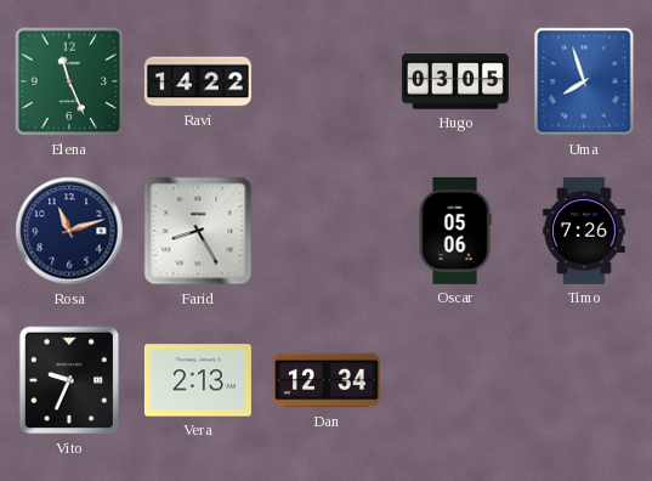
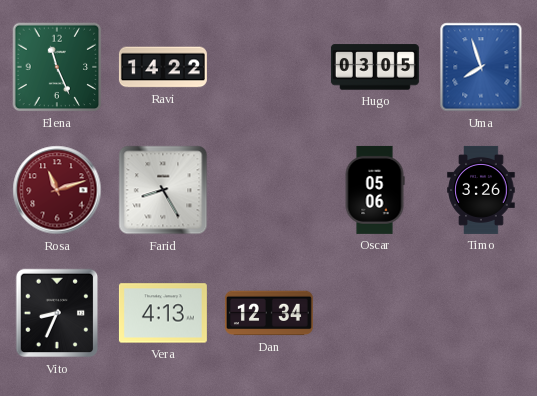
Rosa dial: navy -> burgundy
Timo: 7:26 -> 3:26
Vito: 9:34 -> 8:34
Vera: 2:13 -> 4:13
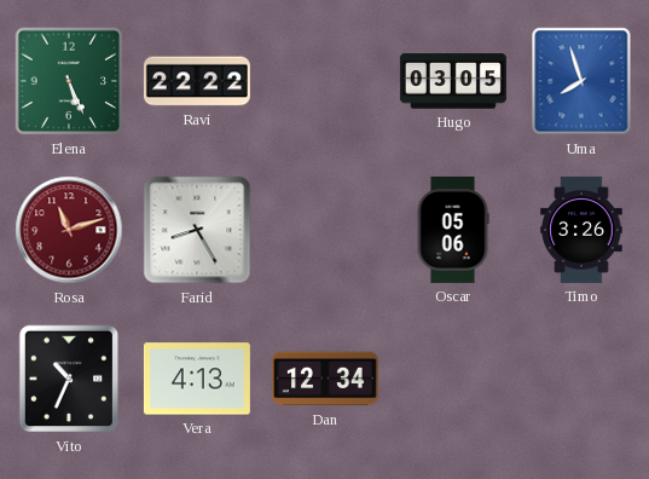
Elena: 11:26 -> 5:26
Ravi: 14:22 -> 22:22
Vito: 8:34 -> 10:34
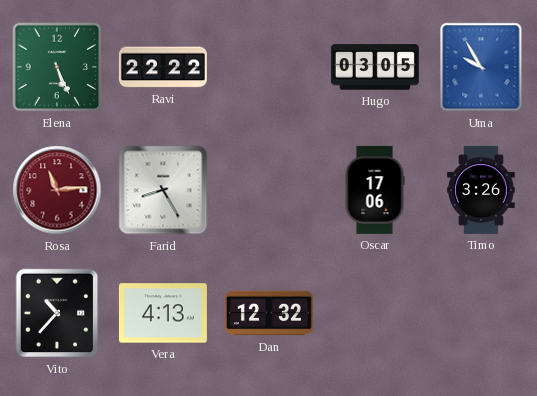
Uma: 7:57 -> 9:55
Rosa: 11:12 -> 11:14
Oscar: 05:06 -> 17:06
Vito: 10:34 -> 10:37
Dan: 12:34 -> 12:32
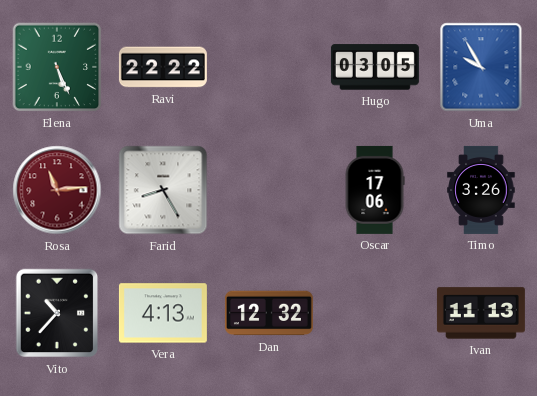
Ivan: none -> 11:13
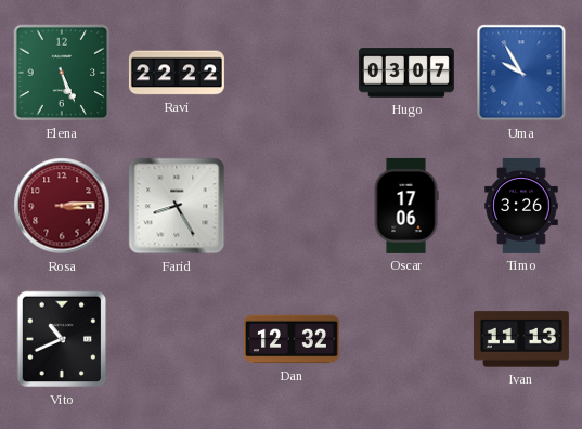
Hugo: 03:05 -> 03:07
Rosa: 11:14 -> 3:14
Vito: 10:37 -> 10:41
Vera: 4:13 -> none
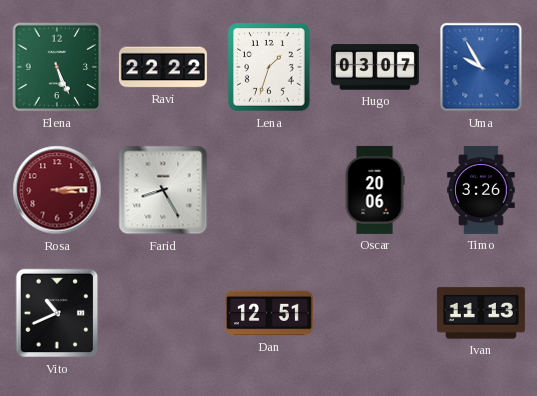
Lena: none -> 1:33
Oscar: 17:06 -> 20:06
Dan: 12:32 -> 12:51
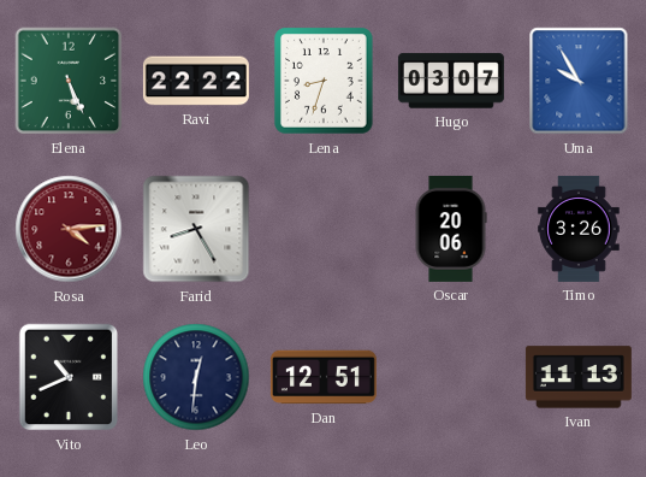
Lena: 1:33 -> 8:33
Rosa: 3:14 -> 4:14
Leo: none -> 12:31
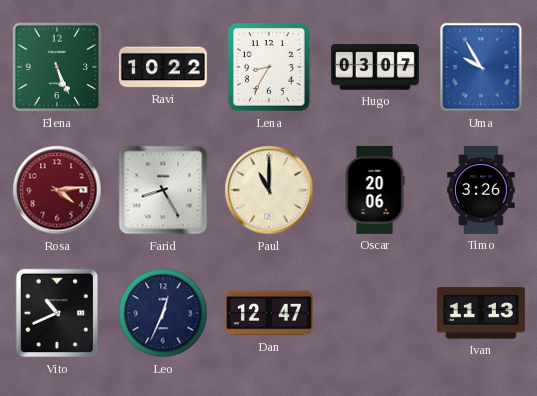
Ravi: 22:22 -> 10:22
Lena: 8:33 -> 8:35
Paul: none -> 11:00
Leo: 12:31 -> 12:34
Dan: 12:51 -> 12:47
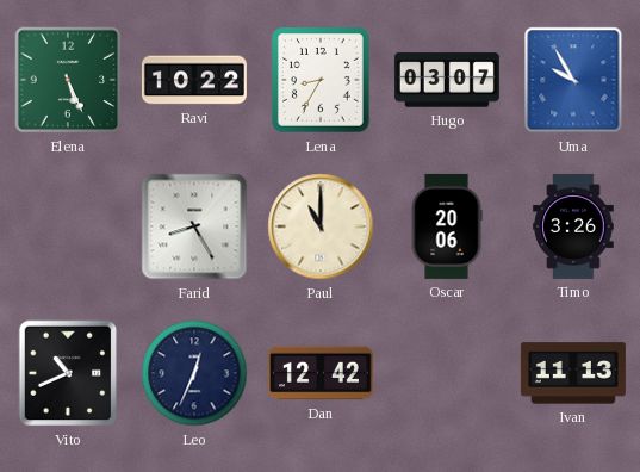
Rosa: 4:14 -> none
Dan: 12:47 -> 12:42
